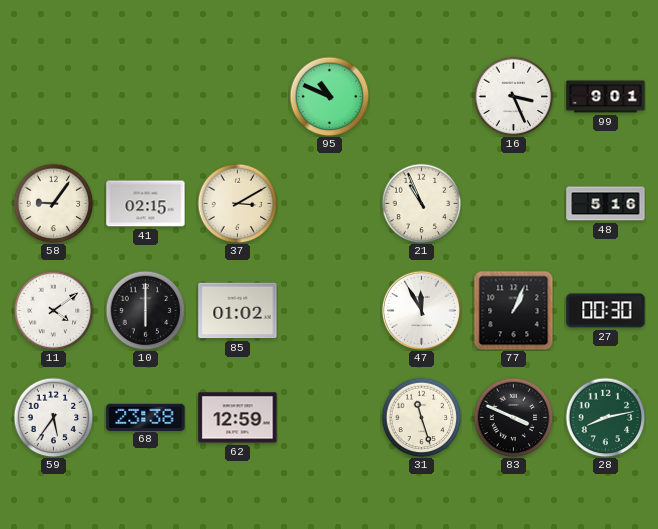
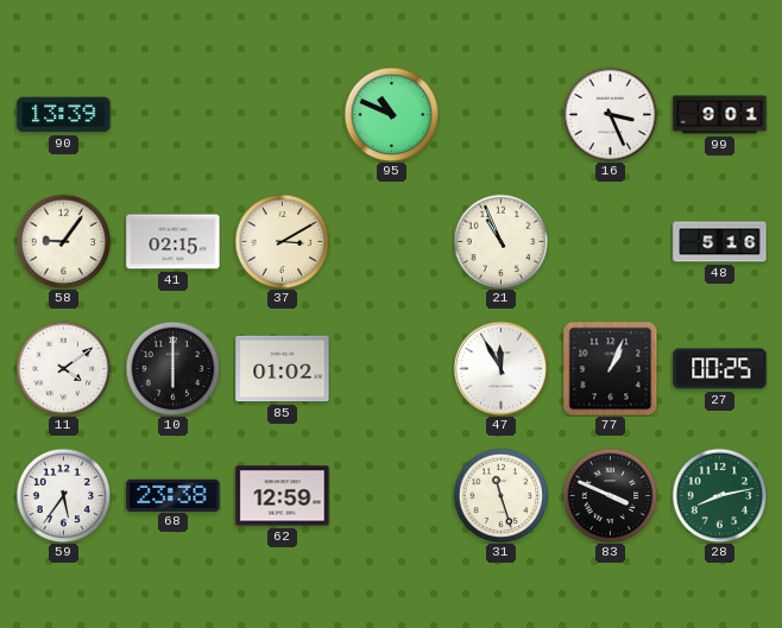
90: none -> 13:39
27: 00:30 -> 00:25
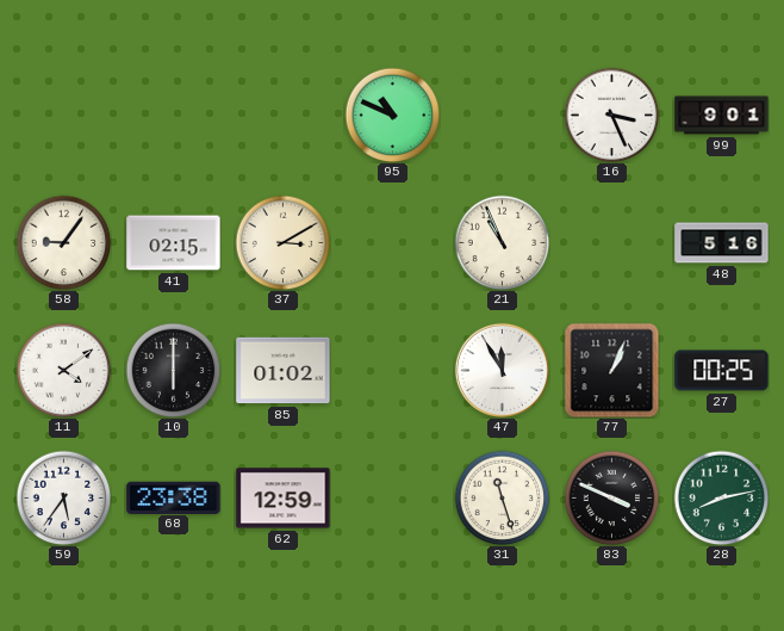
90: 13:39 -> none
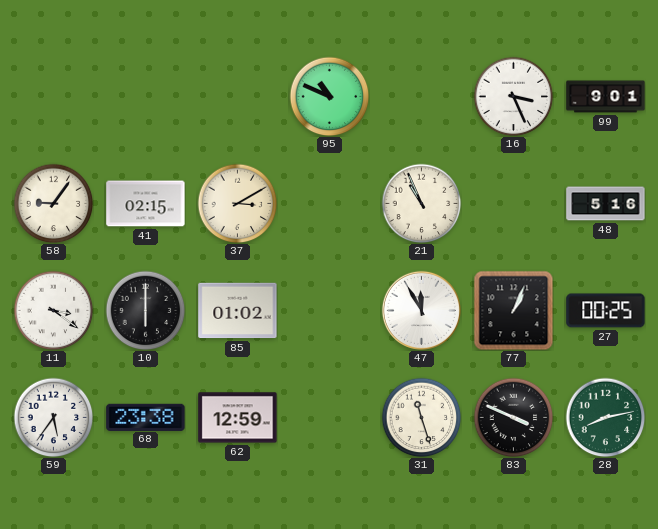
11: 4:09 -> 3:21
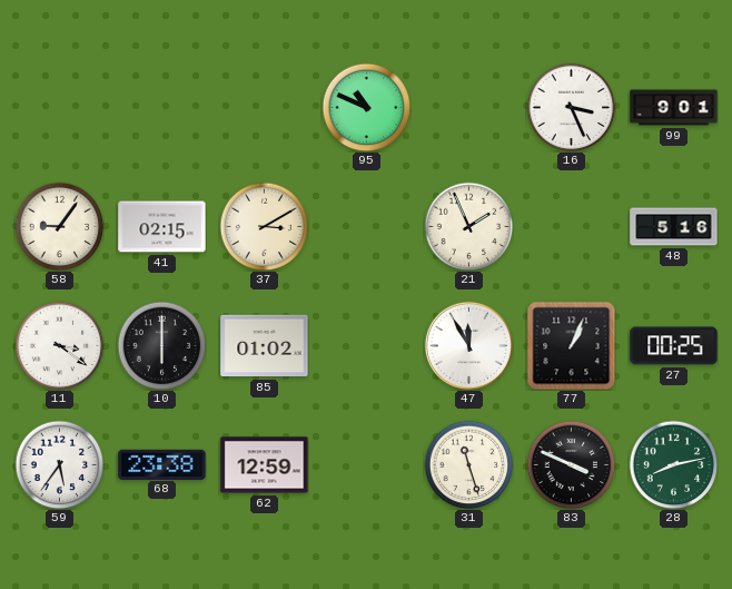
21: 10:56 -> 1:56
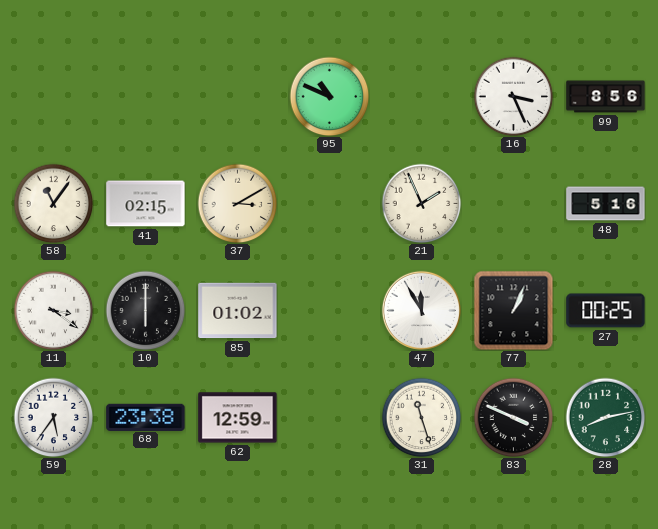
99: 9:01 -> 8:56
58: 9:06 -> 11:06
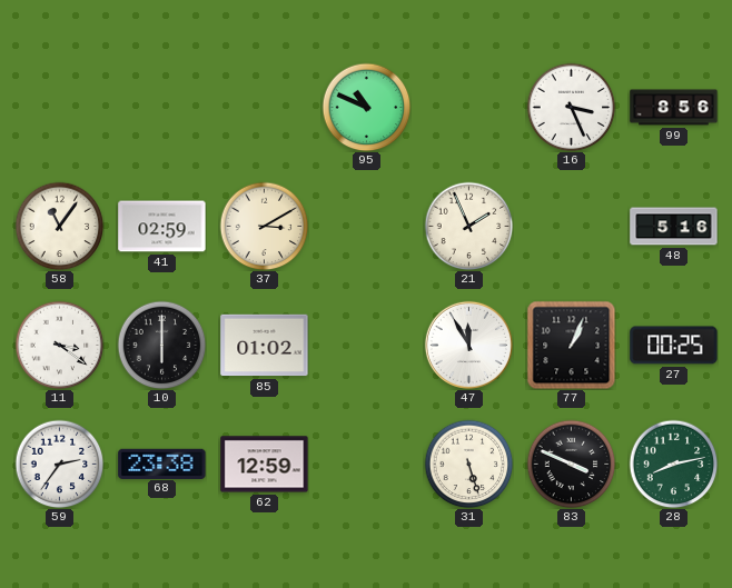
41: 02:15 -> 02:59
59: 5:36 -> 2:36
31: 11:27 -> 5:27
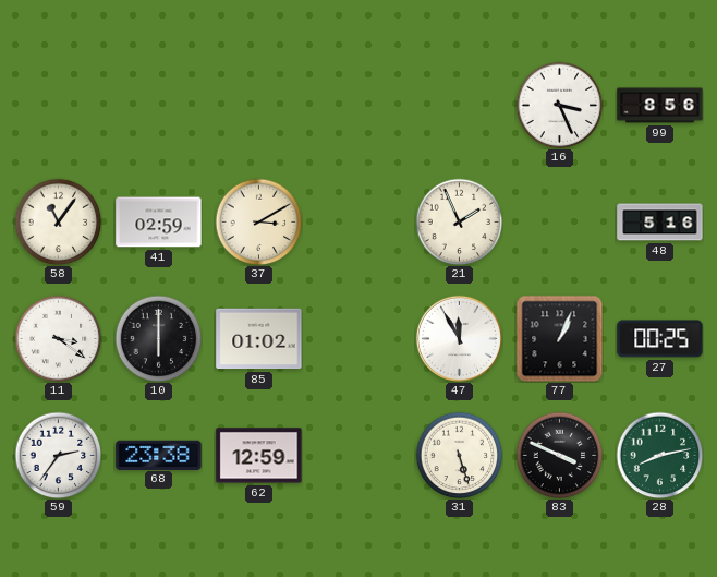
95: 10:49 -> none
